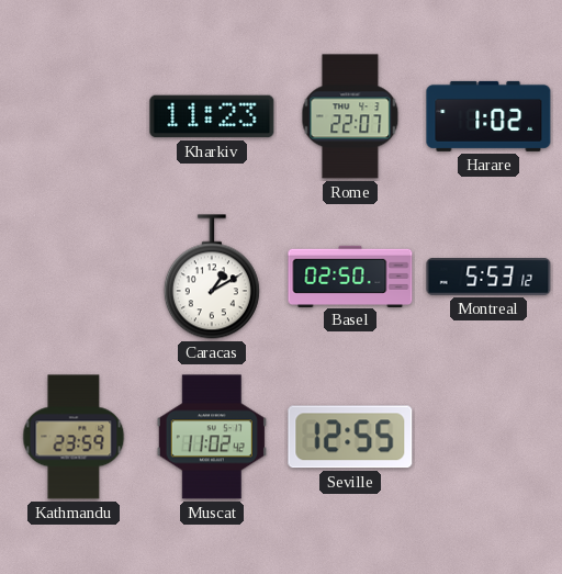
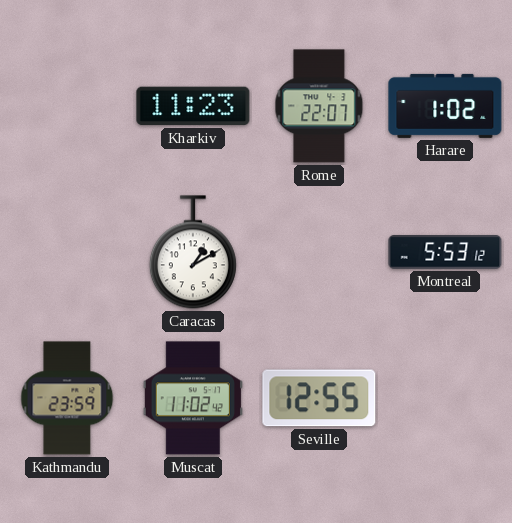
Basel: 02:50 -> none
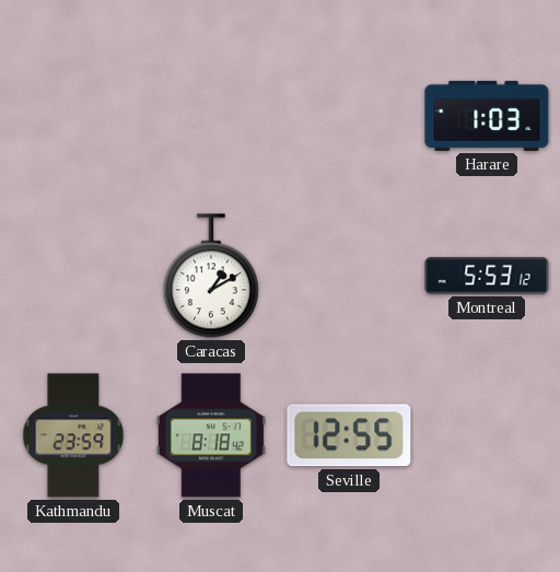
Kharkiv: 11:23 -> none
Rome: 22:07 -> none
Harare: 1:02 -> 1:03
Muscat: 11:02 -> 8:18
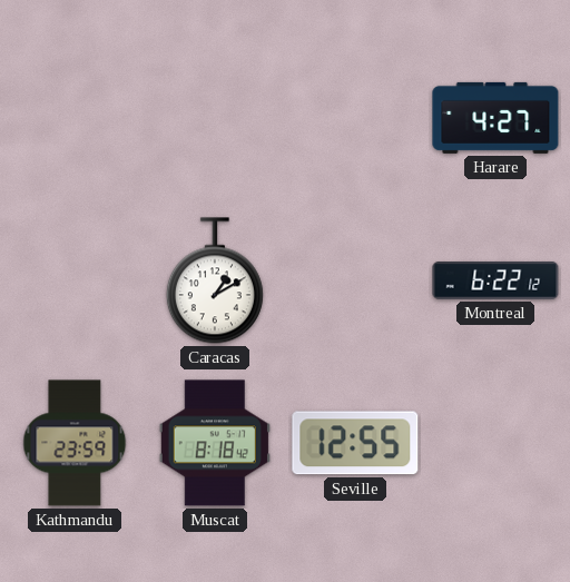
Harare: 1:03 -> 4:27
Montreal: 5:53 -> 6:22
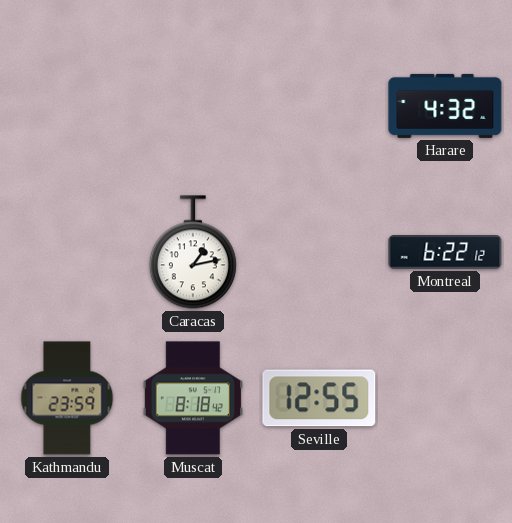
Harare: 4:27 -> 4:32
Caracas: 1:10 -> 1:13
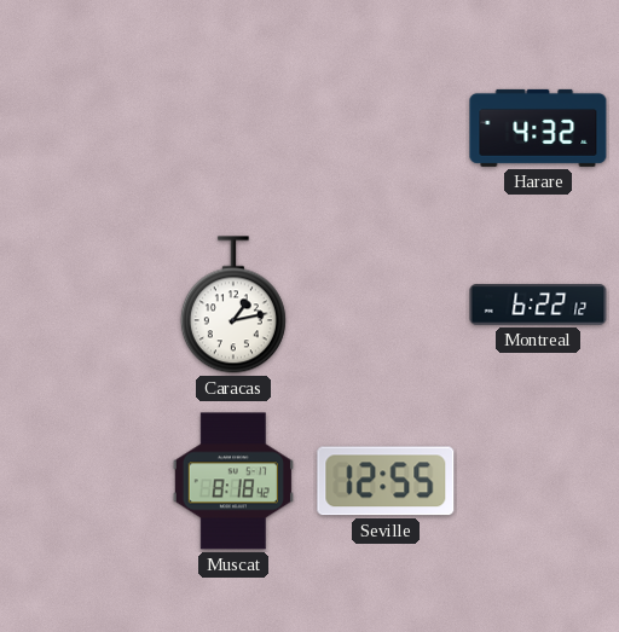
Kathmandu: 23:59 -> none
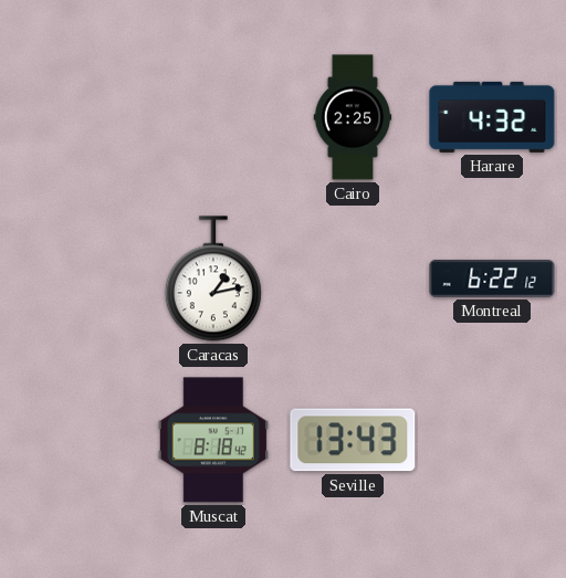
Cairo: none -> 2:25
Seville: 12:55 -> 13:43
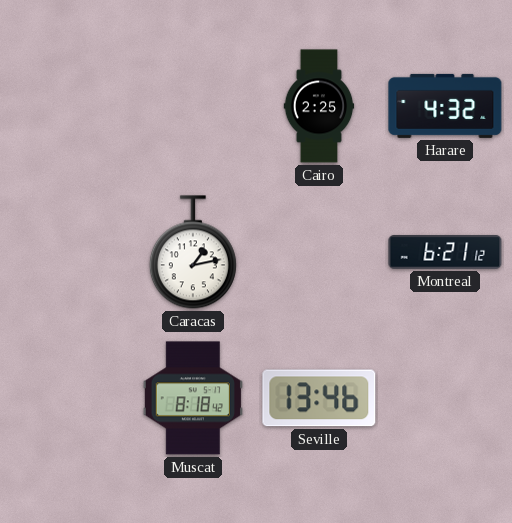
Montreal: 6:22 -> 6:21
Seville: 13:43 -> 13:46
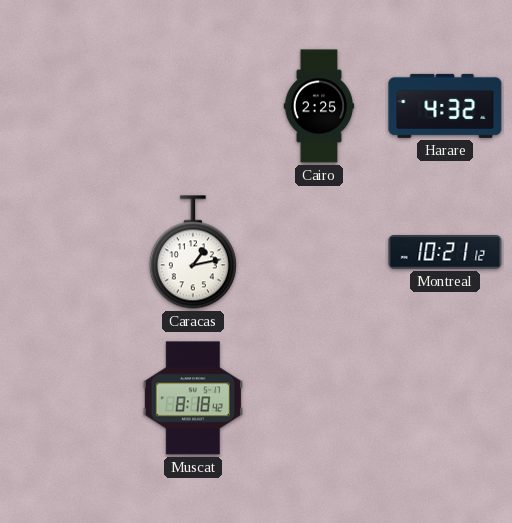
Montreal: 6:21 -> 10:21
Seville: 13:46 -> none
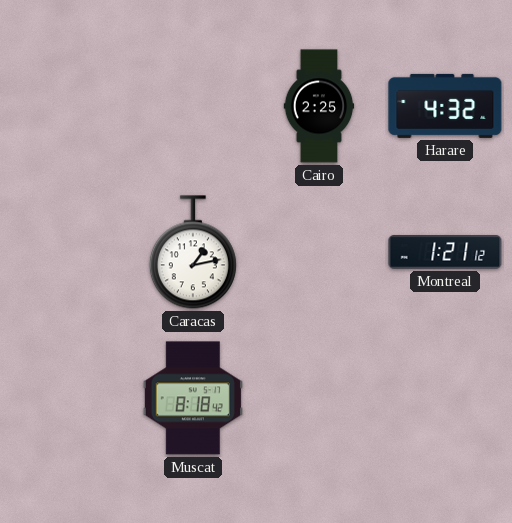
Montreal: 10:21 -> 1:21
